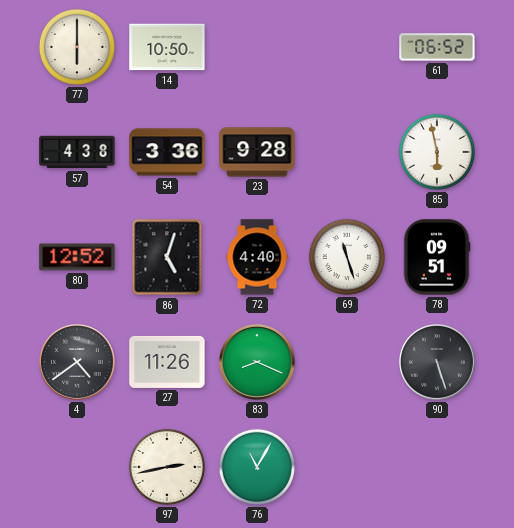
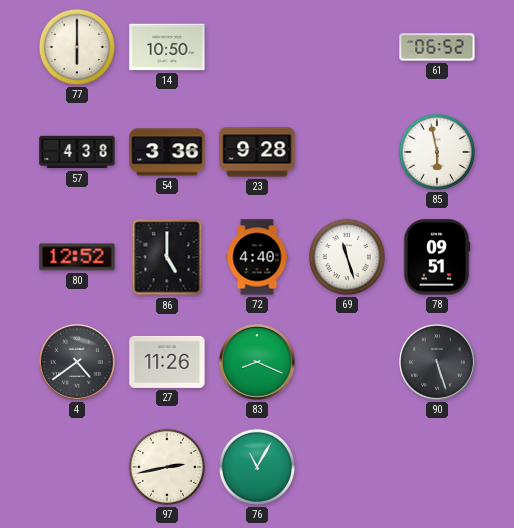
86: 5:03 -> 5:00
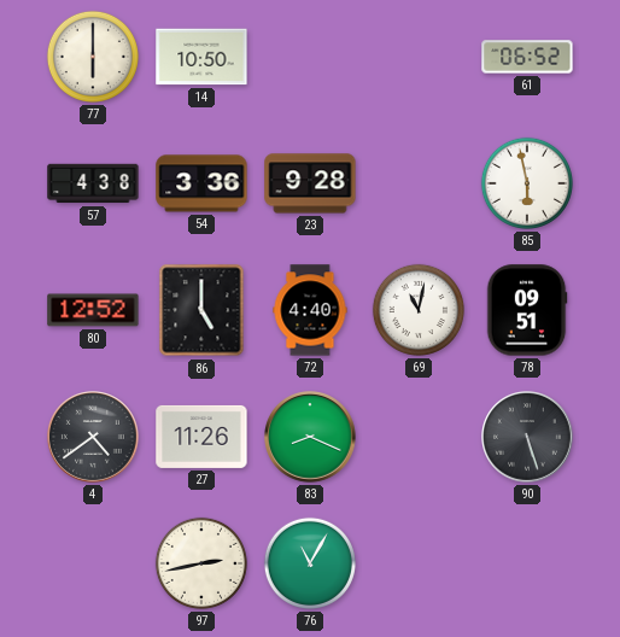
69: 11:27 -> 11:02
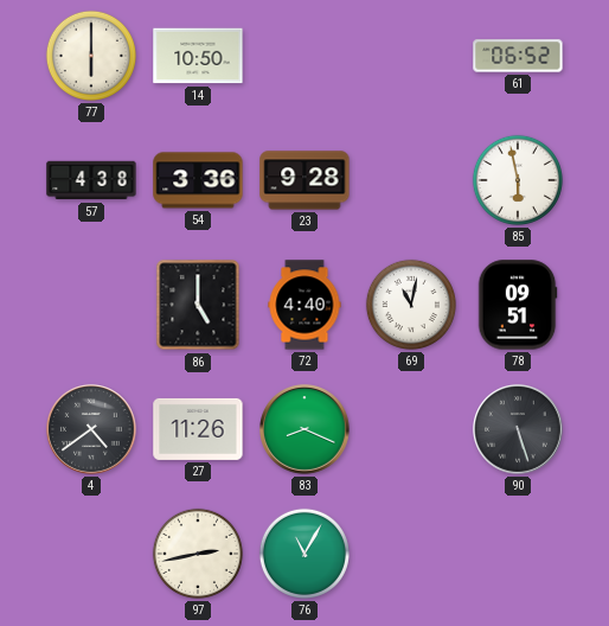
80: 12:52 -> none
